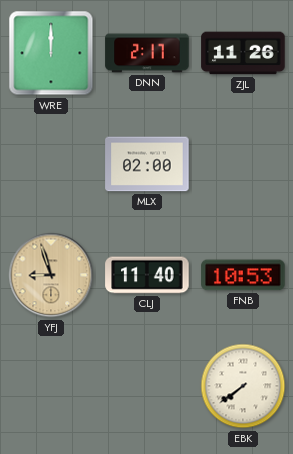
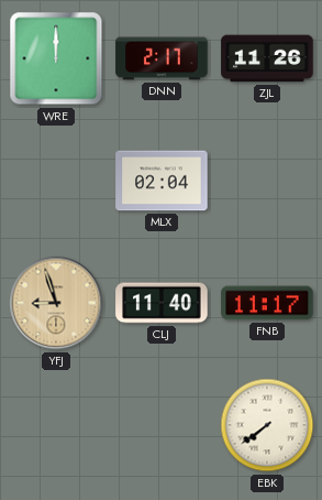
MLX: 02:00 -> 02:04
FNB: 10:53 -> 11:17
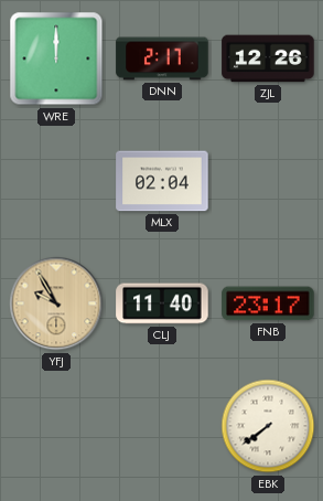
ZJL: 11:26 -> 12:26
YFJ: 8:57 -> 9:55
FNB: 11:17 -> 23:17
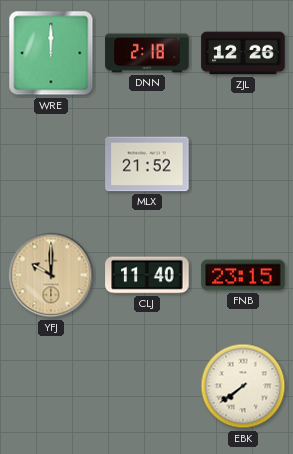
DNN: 2:17 -> 2:18
MLX: 02:04 -> 21:52
YFJ: 9:55 -> 10:00
FNB: 23:17 -> 23:15
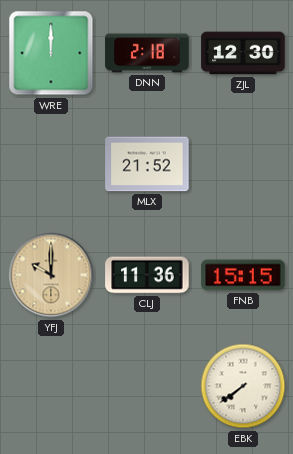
ZJL: 12:26 -> 12:30
CLJ: 11:40 -> 11:36
FNB: 23:15 -> 15:15
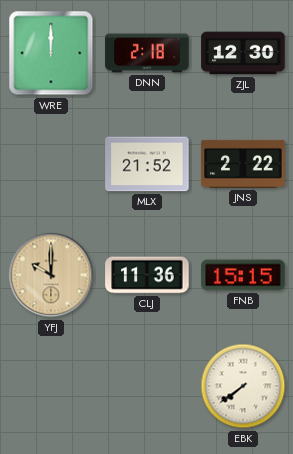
JNS: none -> 2:22
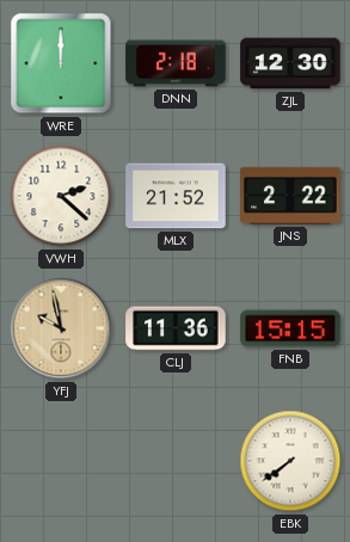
VWH: none -> 2:22
YFJ: 10:00 -> 9:58
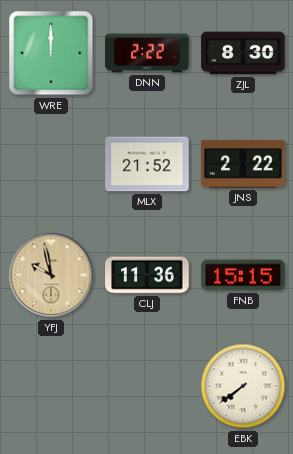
DNN: 2:18 -> 2:22
ZJL: 12:30 -> 8:30
VWH: 2:22 -> none
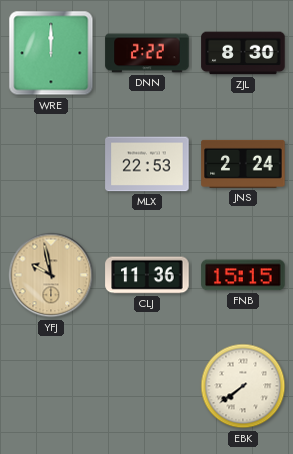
MLX: 21:52 -> 22:53
JNS: 2:22 -> 2:24
